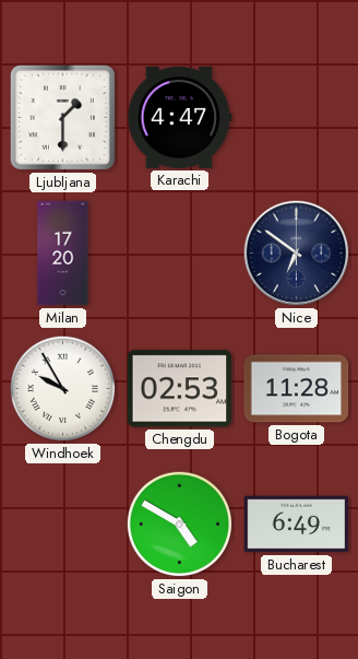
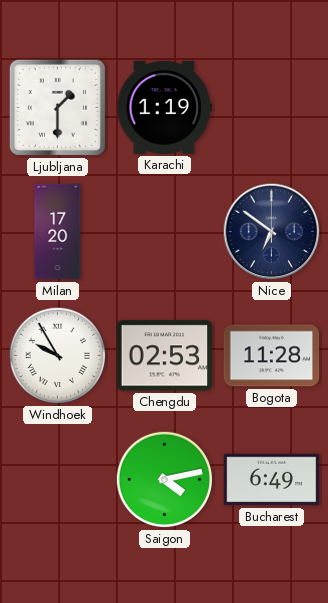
Karachi: 4:47 -> 1:19
Saigon: 4:50 -> 4:13
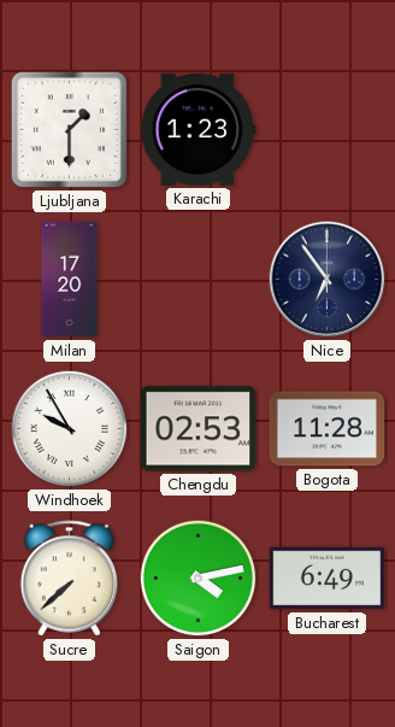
Karachi: 1:19 -> 1:23
Nice: 6:51 -> 6:54
Sucre: none -> 7:38
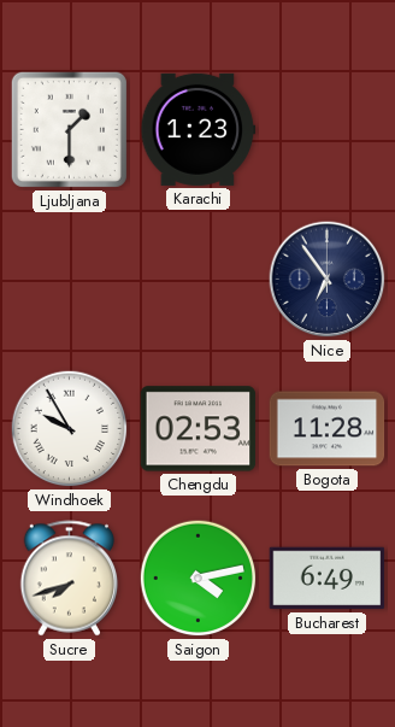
Milan: 17:20 -> none
Sucre: 7:38 -> 7:42
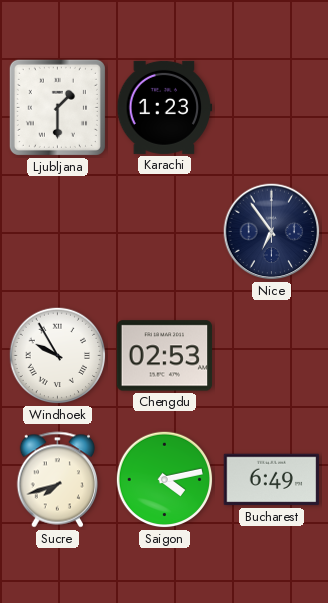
Bogota: 11:28 -> none
